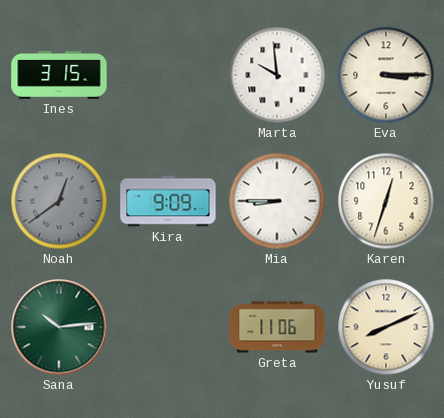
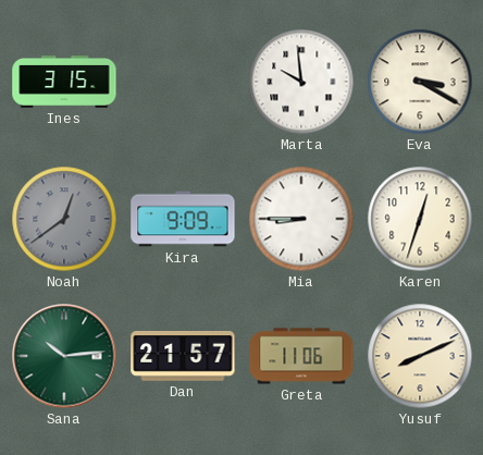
Eva: 3:15 -> 3:20
Dan: none -> 21:57
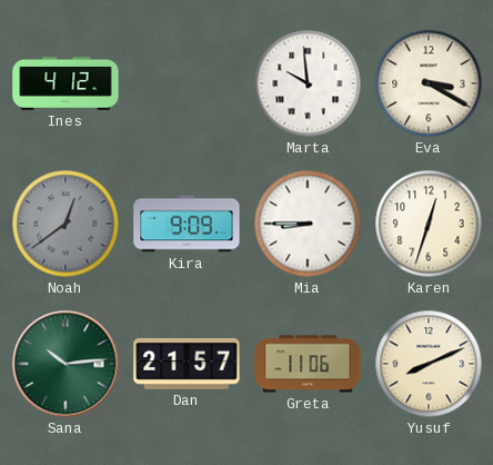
Ines: 3:15 -> 4:12
